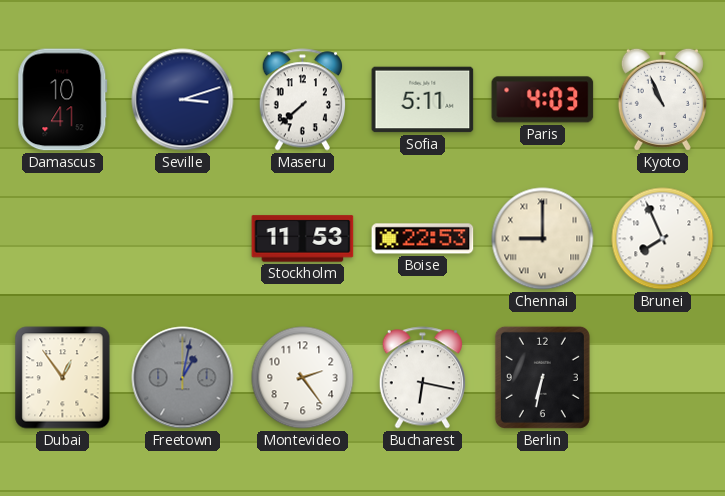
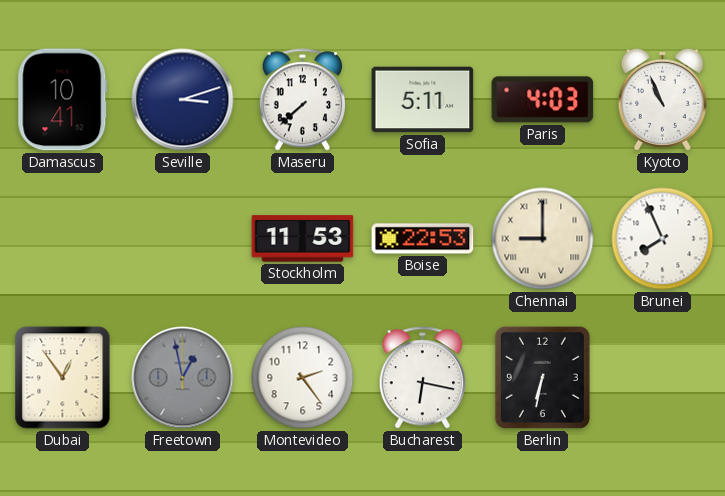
Freetown: 1:02 -> 12:58
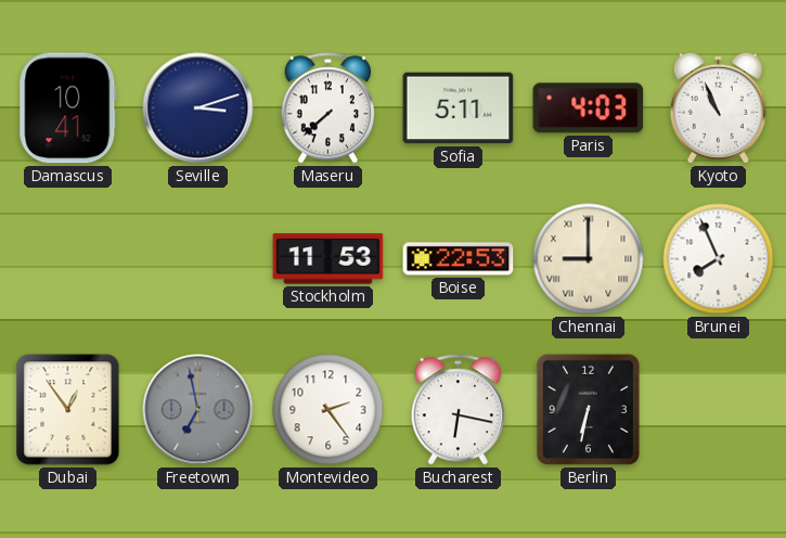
Freetown: 12:58 -> 6:58
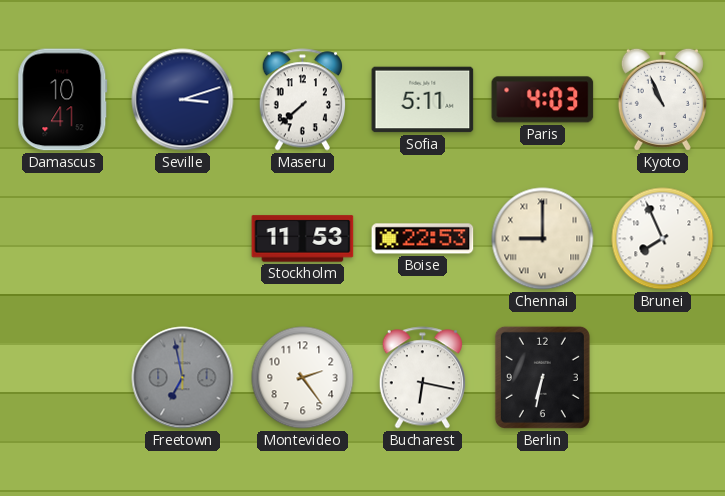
Dubai: 12:54 -> none
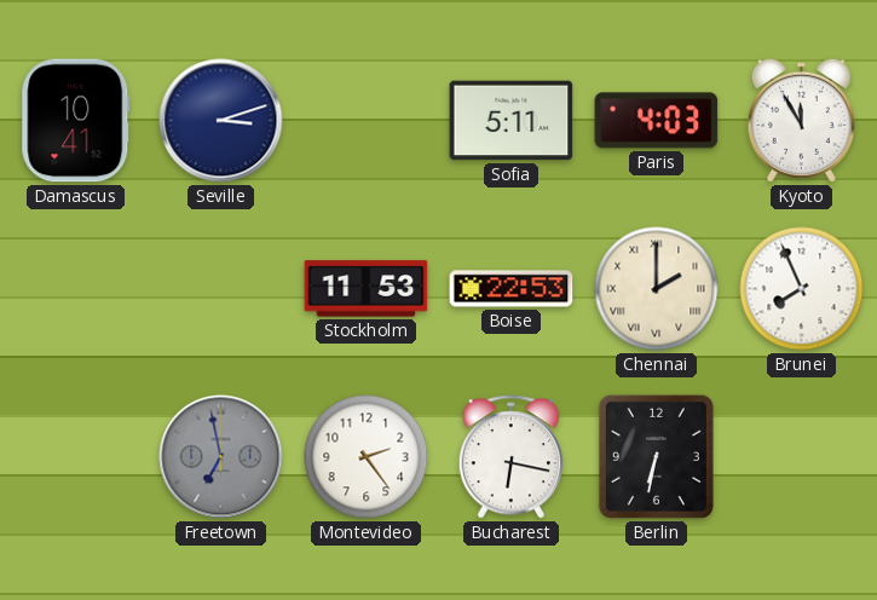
Maseru: 7:38 -> none
Kyoto: 10:56 -> 11:55
Chennai: 9:00 -> 2:00
